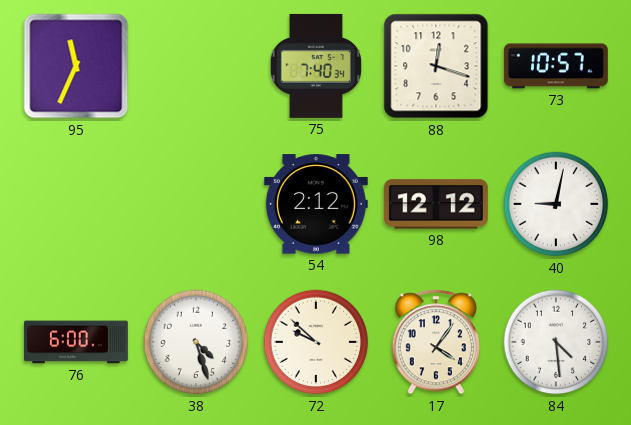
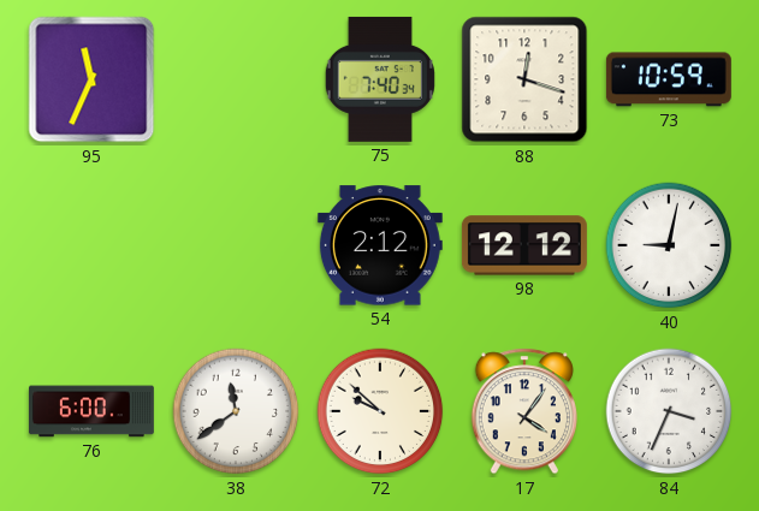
73: 10:57 -> 10:59
38: 4:27 -> 11:39
84: 4:29 -> 3:34
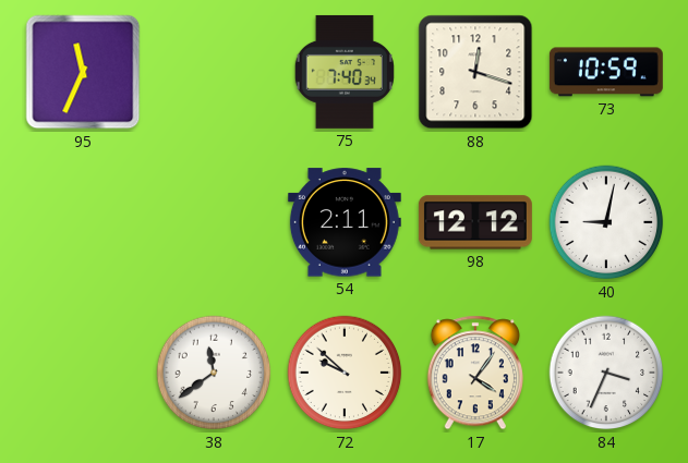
54: 2:12 -> 2:11
76: 6:00 -> none
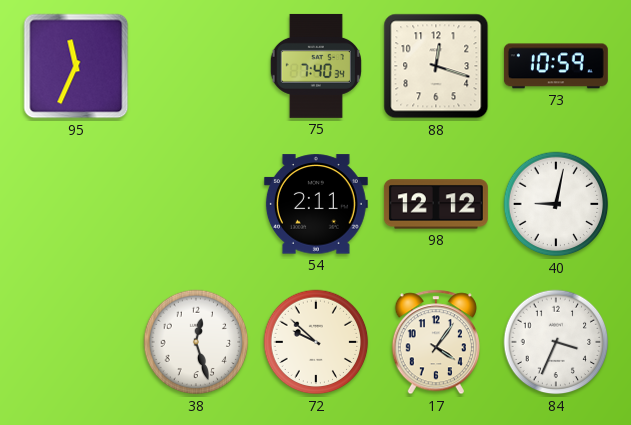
38: 11:39 -> 12:27
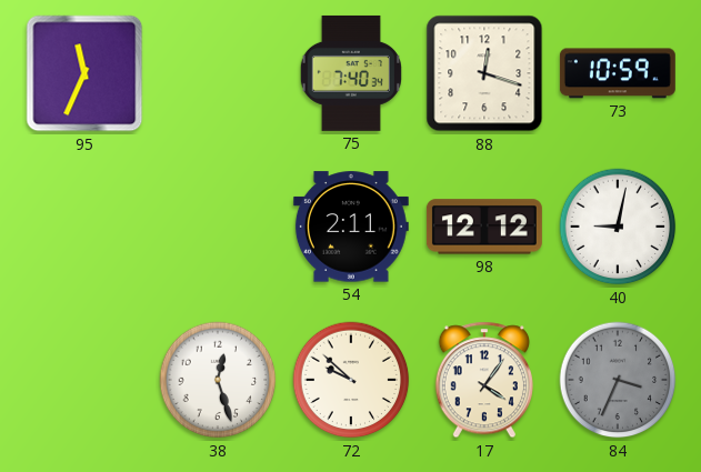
84 dial: white -> grey
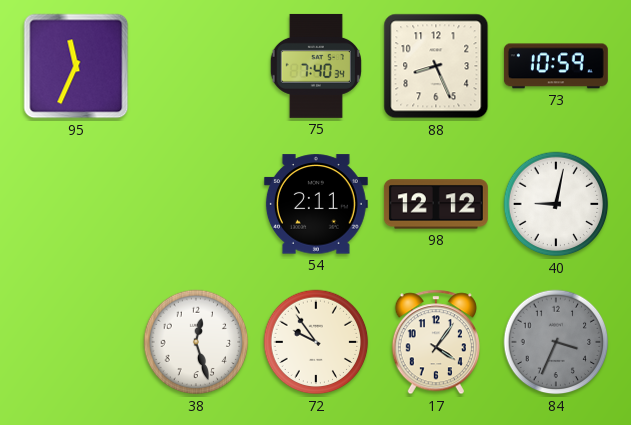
88: 12:18 -> 8:26
72: 9:52 -> 9:54
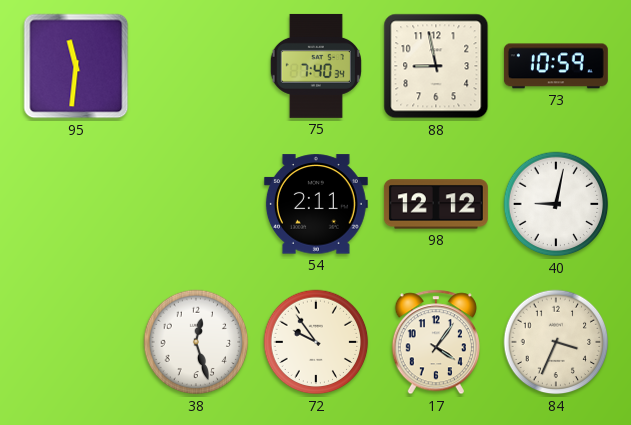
95: 11:34 -> 11:31
88: 8:26 -> 8:58
84 dial: grey -> cream
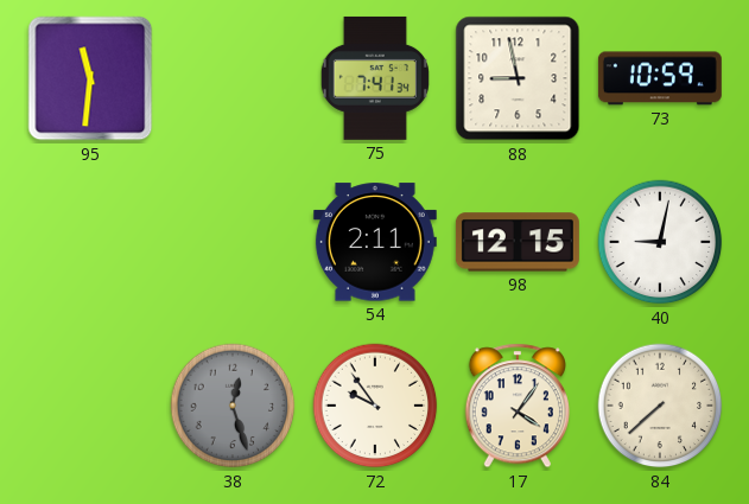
75: 7:40 -> 7:41
98: 12:12 -> 12:15
38 dial: white -> grey
84: 3:34 -> 7:38
